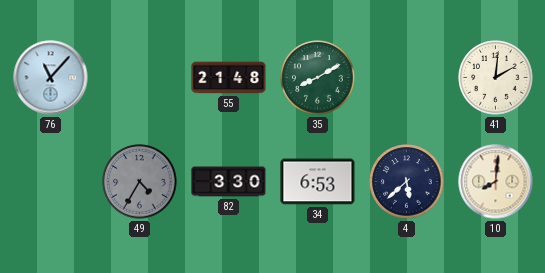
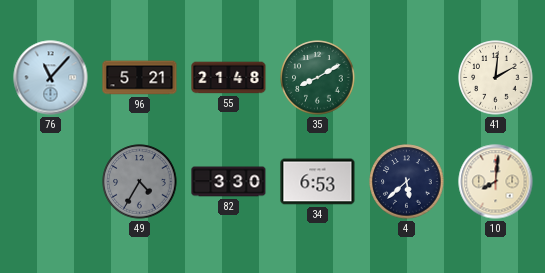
96: none -> 5:21
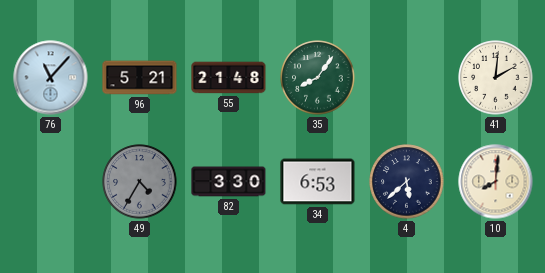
35: 8:10 -> 8:06
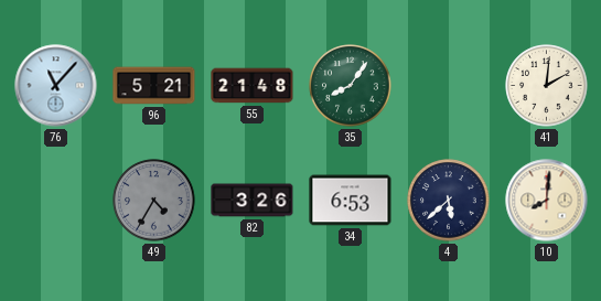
82: 3:30 -> 3:26
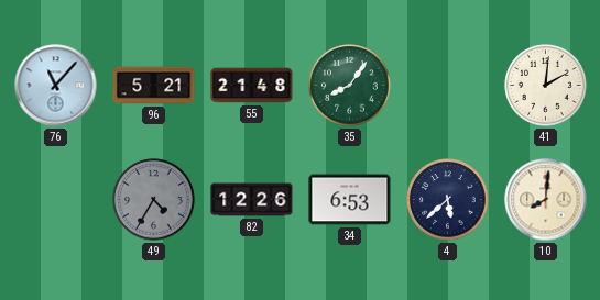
82: 3:26 -> 12:26
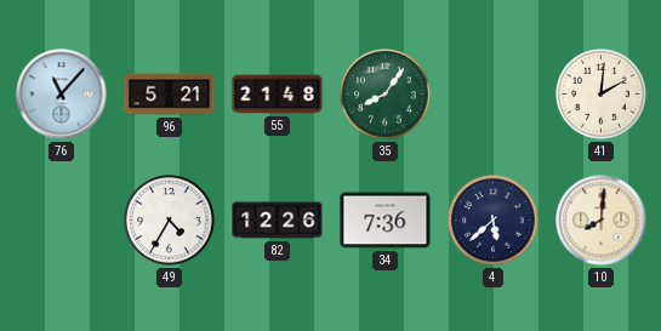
49 dial: grey -> white
34: 6:53 -> 7:36
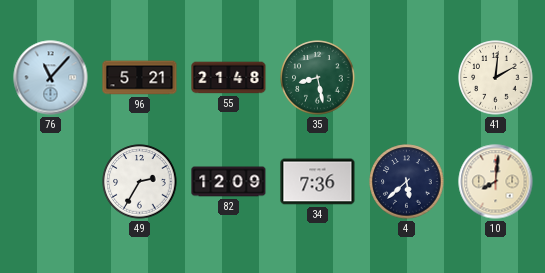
35: 8:06 -> 8:28
49: 4:35 -> 2:35
82: 12:26 -> 12:09
